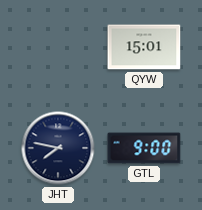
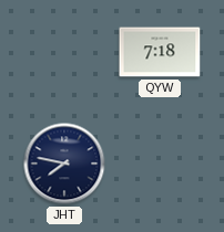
QYW: 15:01 -> 7:18
GTL: 9:00 -> none
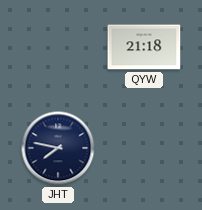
QYW: 7:18 -> 21:18
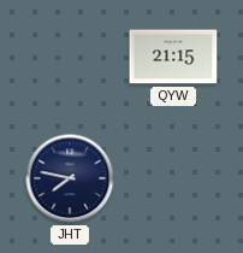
QYW: 21:18 -> 21:15
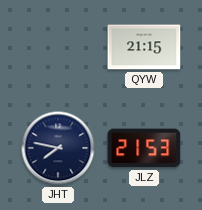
JLZ: none -> 21:53
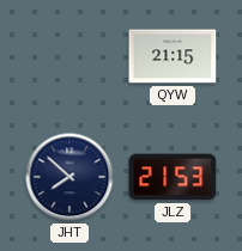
JHT: 7:47 -> 7:52
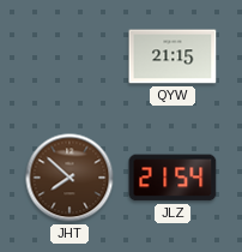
JHT dial: navy -> brown
JLZ: 21:53 -> 21:54
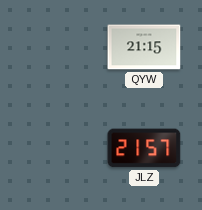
JHT: 7:52 -> none
JLZ: 21:54 -> 21:57
